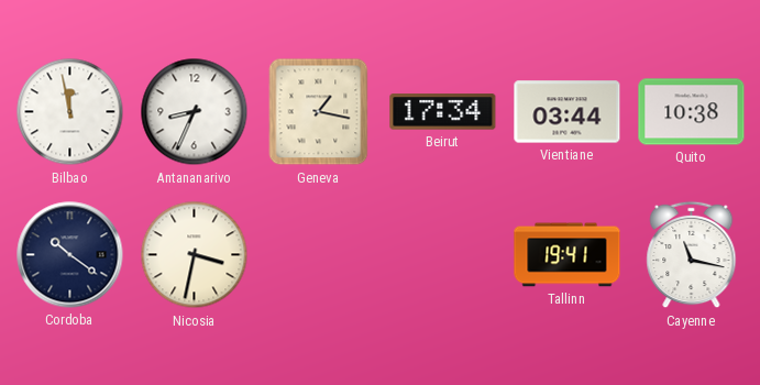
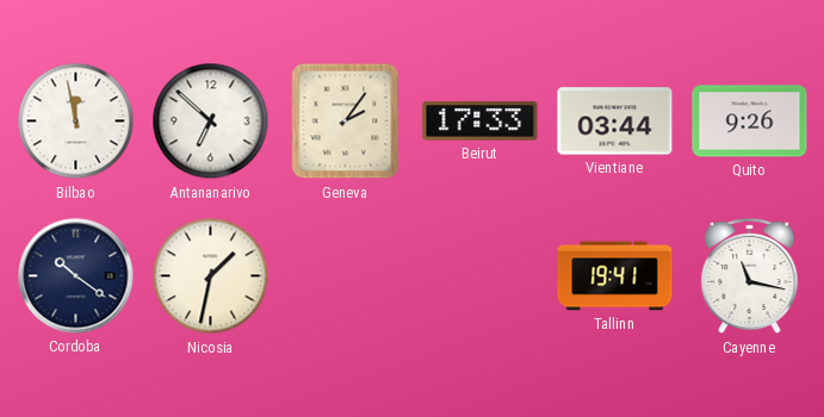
Antananarivo: 8:34 -> 6:52
Geneva: 1:17 -> 2:06
Beirut: 17:34 -> 17:33
Quito: 10:38 -> 9:26
Nicosia: 3:32 -> 1:32
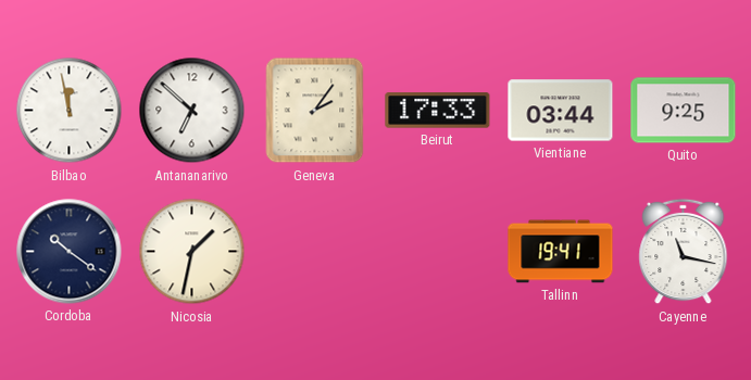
Quito: 9:26 -> 9:25
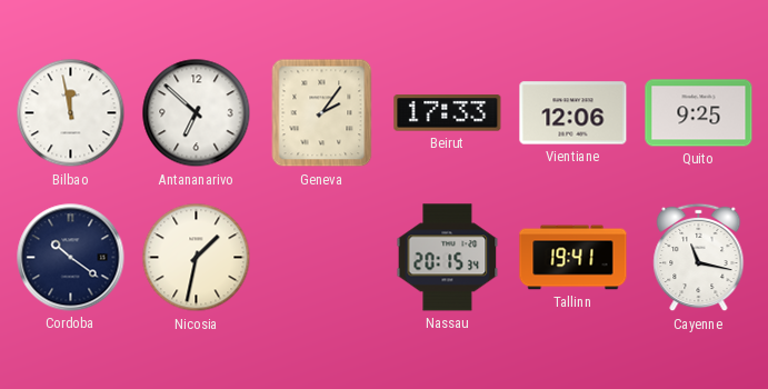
Vientiane: 03:44 -> 12:06
Nassau: none -> 20:15
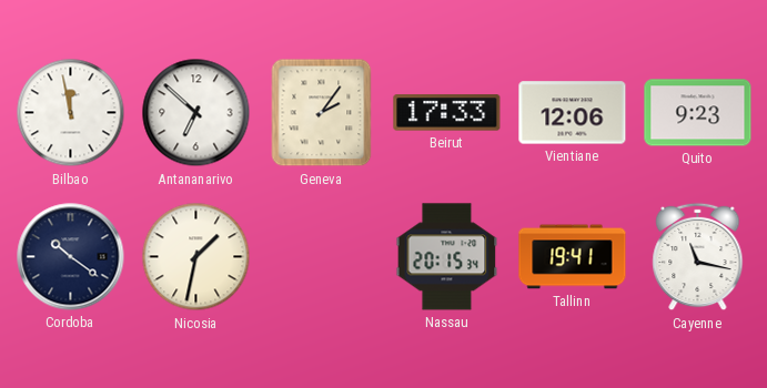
Quito: 9:25 -> 9:23
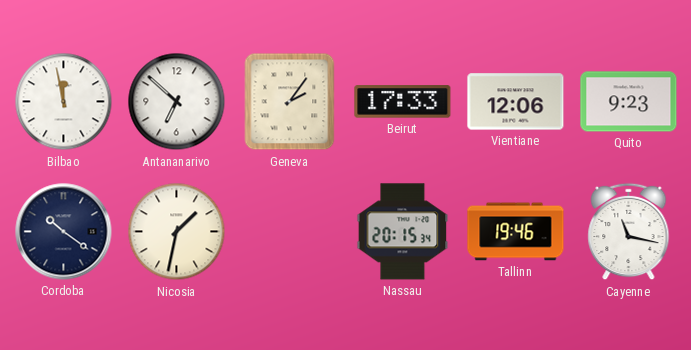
Tallinn: 19:41 -> 19:46
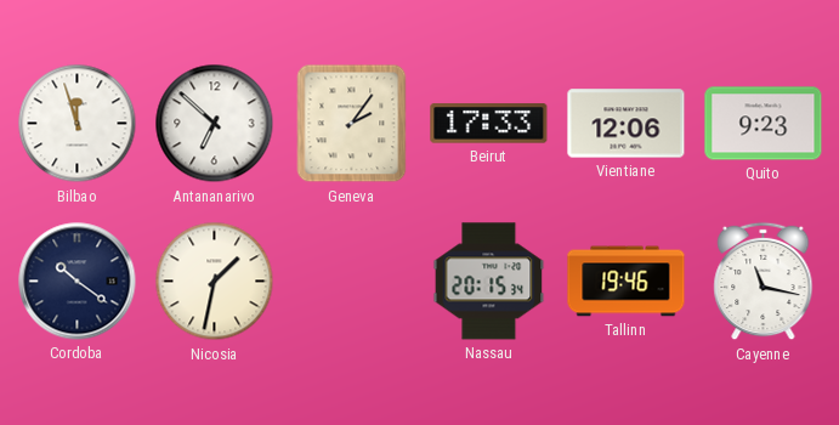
Bilbao: 11:58 -> 11:57
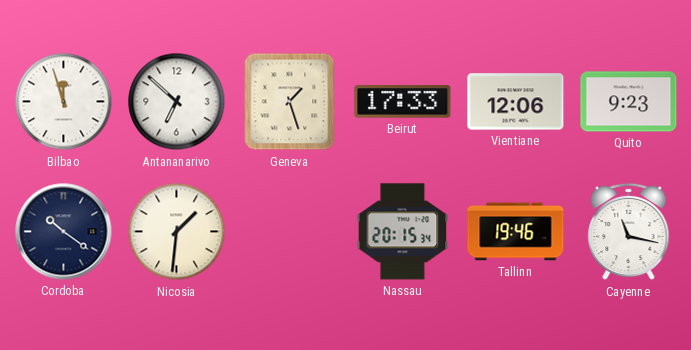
Geneva: 2:06 -> 1:27
Nicosia: 1:32 -> 1:31
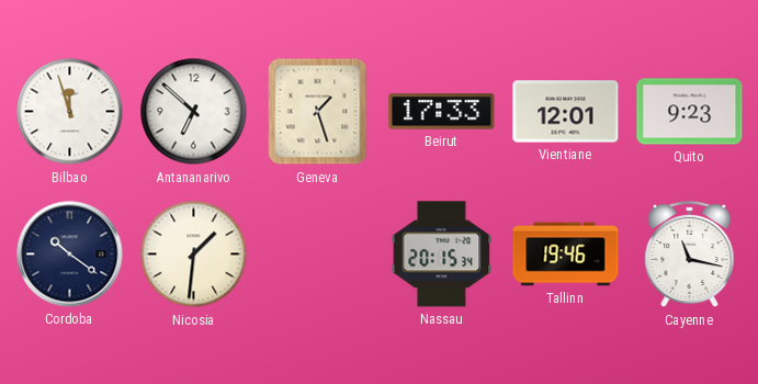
Vientiane: 12:06 -> 12:01
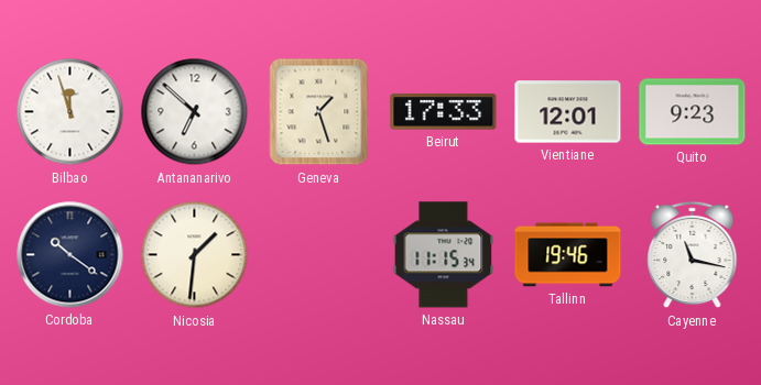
Nassau: 20:15 -> 11:15
